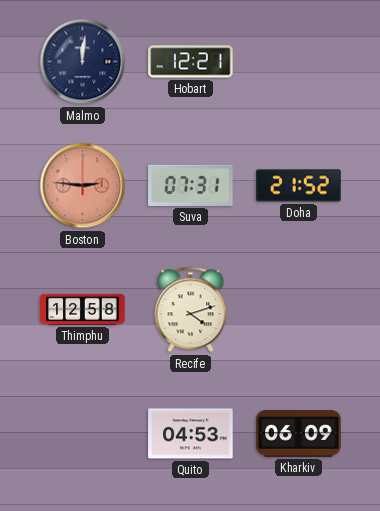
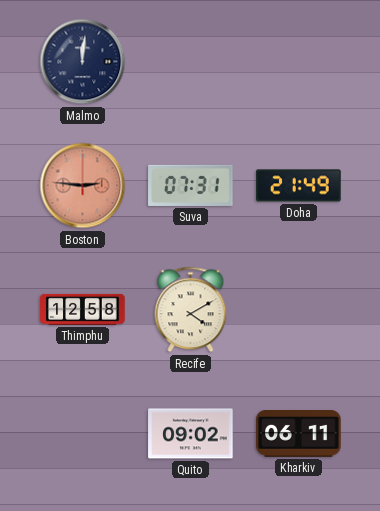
Hobart: 12:21 -> none
Doha: 21:52 -> 21:49
Recife: 4:12 -> 4:10
Quito: 04:53 -> 09:02
Kharkiv: 06:09 -> 06:11
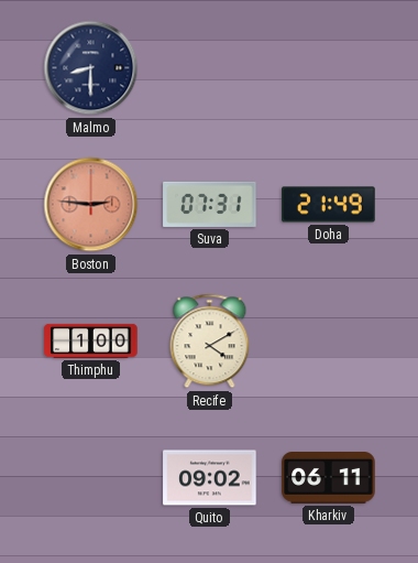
Malmo: 12:01 -> 8:30
Thimphu: 12:58 -> 1:00
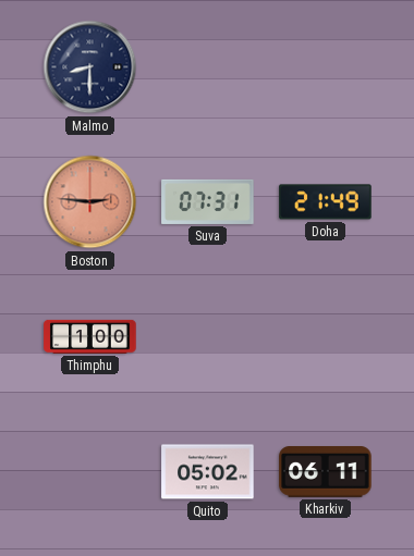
Recife: 4:10 -> none
Quito: 09:02 -> 05:02
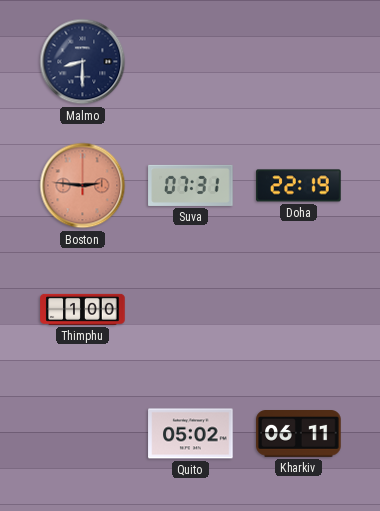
Doha: 21:49 -> 22:19
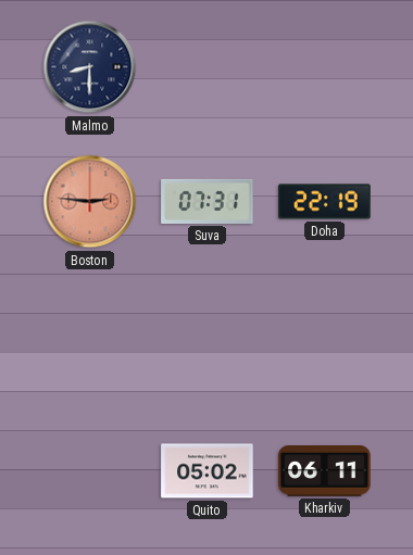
Thimphu: 1:00 -> none
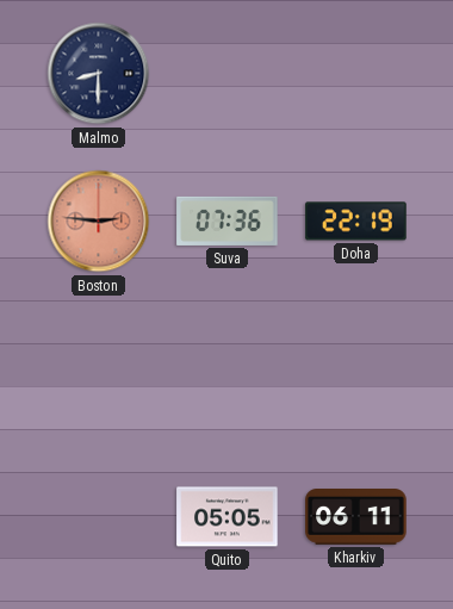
Suva: 07:31 -> 07:36
Quito: 05:02 -> 05:05
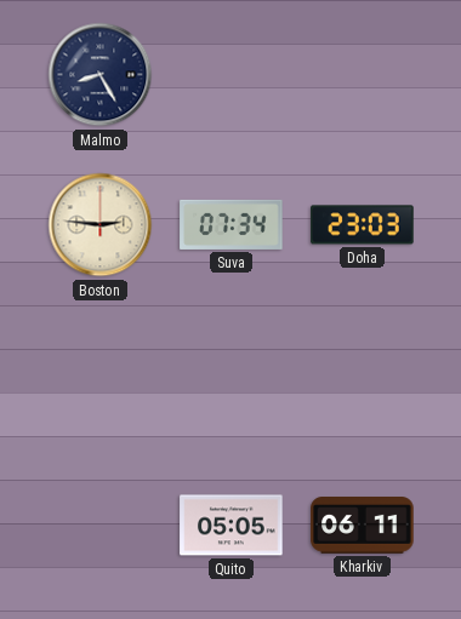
Malmo: 8:30 -> 8:25
Boston dial: salmon -> cream
Suva: 07:36 -> 07:34
Doha: 22:19 -> 23:03
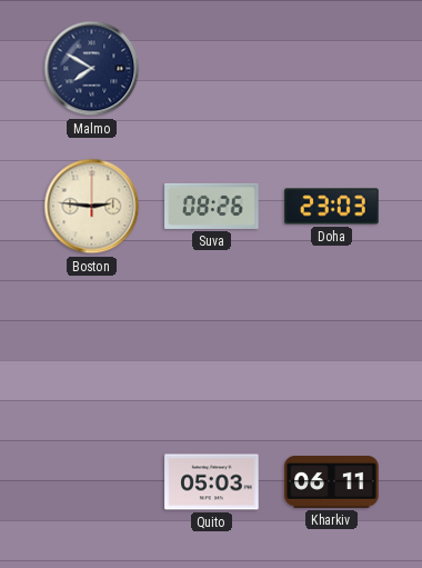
Malmo: 8:25 -> 7:50
Suva: 07:34 -> 08:26
Quito: 05:05 -> 05:03
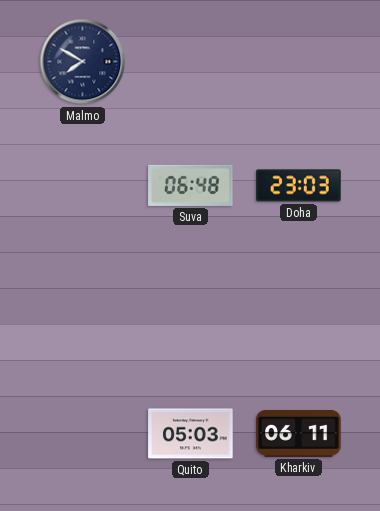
Boston: 2:46 -> none
Suva: 08:26 -> 06:48
